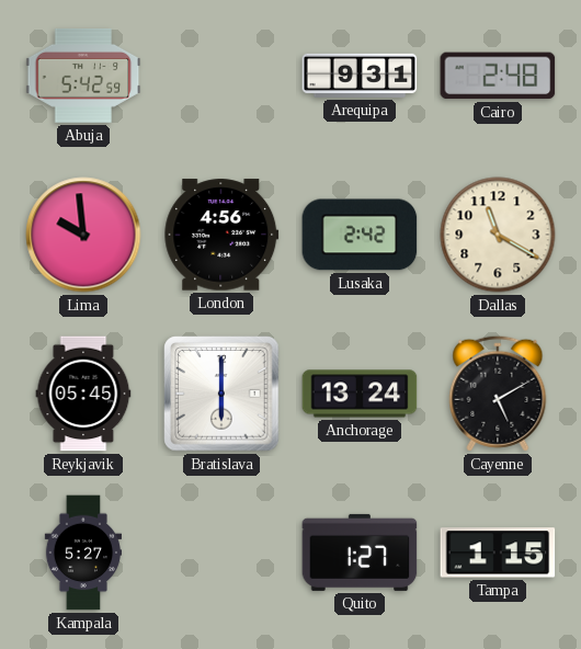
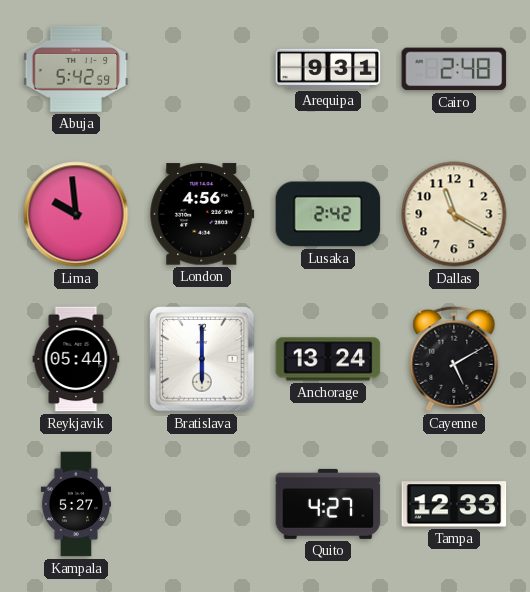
Reykjavik: 05:45 -> 05:44
Quito: 1:27 -> 4:27
Tampa: 1:15 -> 12:33
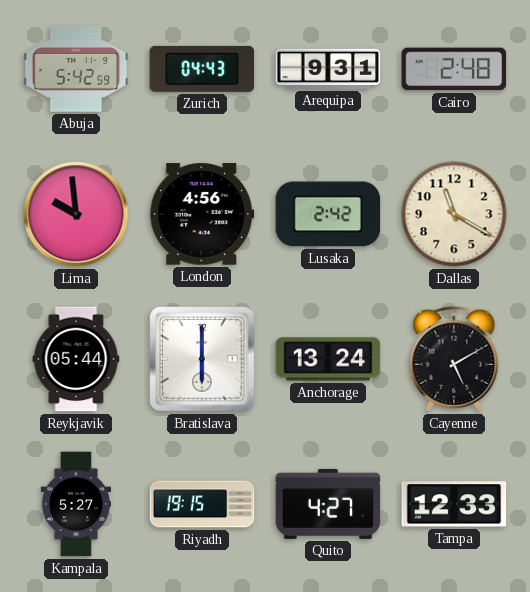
Zurich: none -> 04:43
Riyadh: none -> 19:15
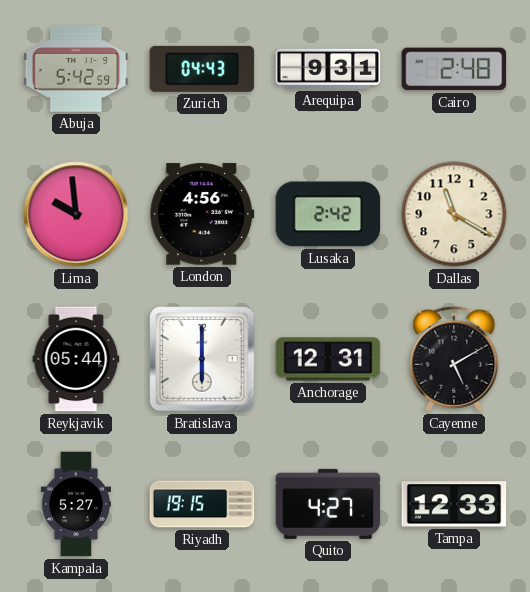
Anchorage: 13:24 -> 12:31
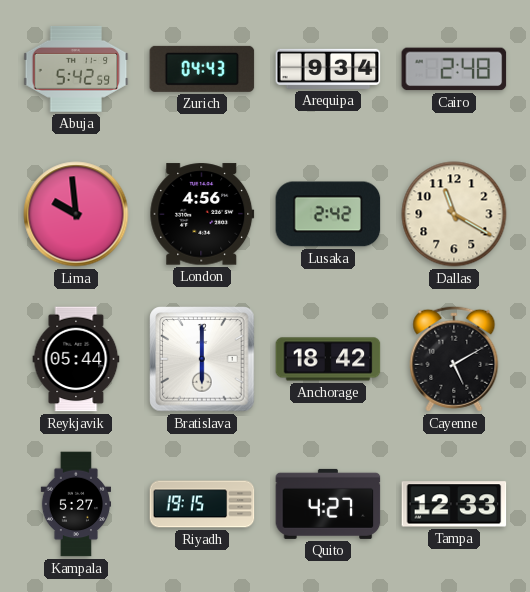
Arequipa: 9:31 -> 9:34
Anchorage: 12:31 -> 18:42
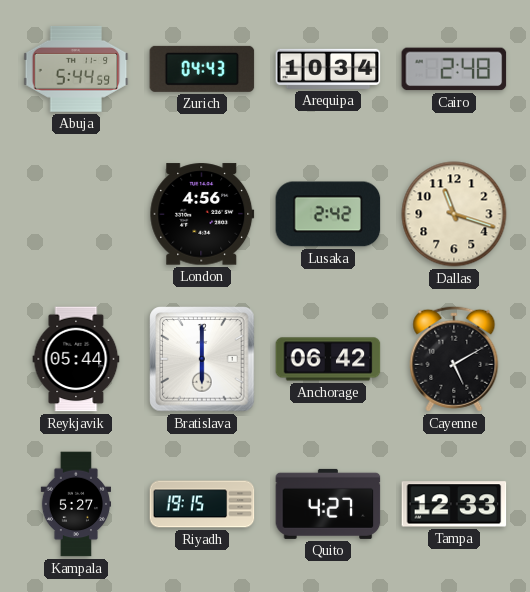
Abuja: 5:42 -> 5:44
Arequipa: 9:34 -> 10:34
Lima: 9:59 -> none
Dallas: 11:20 -> 11:18
Anchorage: 18:42 -> 06:42
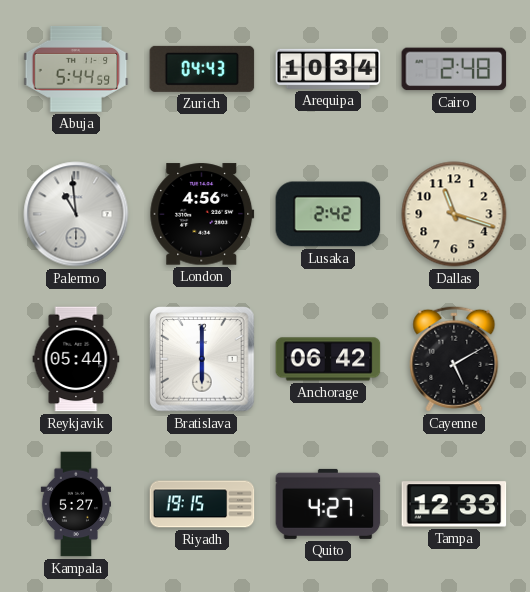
Palermo: none -> 10:59
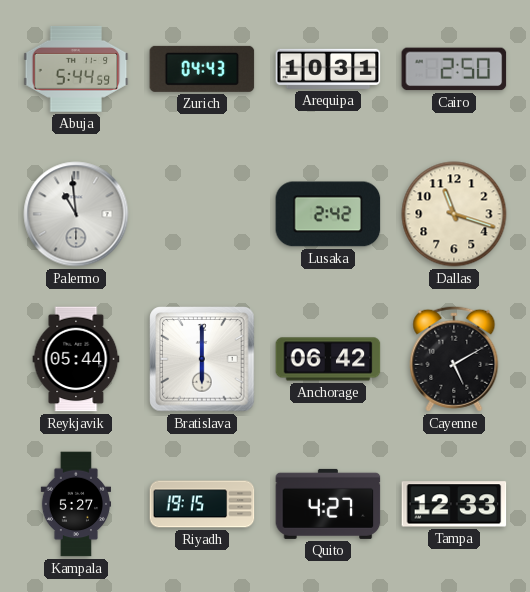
Arequipa: 10:34 -> 10:31
Cairo: 2:48 -> 2:50
London: 4:56 -> none
